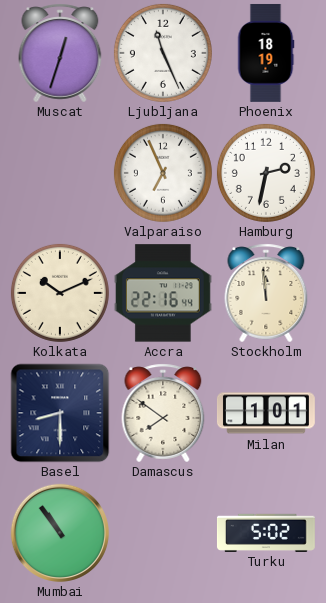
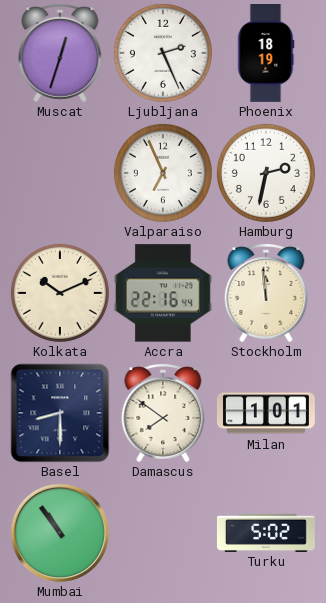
Ljubljana: 11:26 -> 2:26
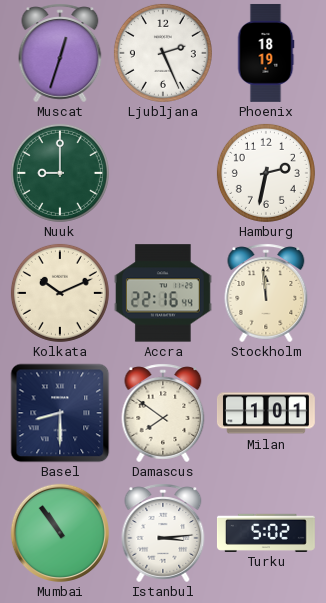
Nuuk: none -> 9:00
Valparaiso: 6:56 -> none
Istanbul: none -> 3:14
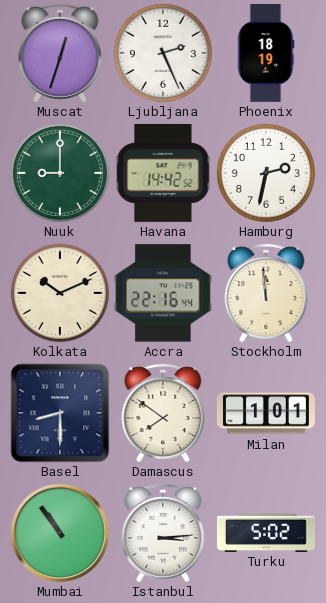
Havana: none -> 14:42
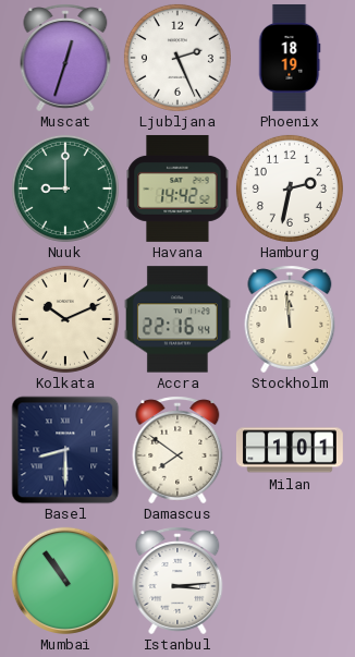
Turku: 5:02 -> none
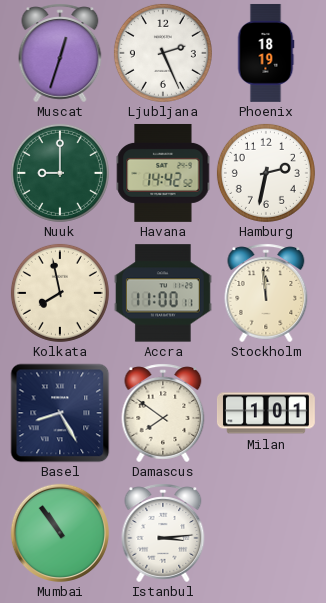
Kolkata: 10:11 -> 7:58
Accra: 22:16 -> 11:00
Basel: 8:30 -> 8:25
